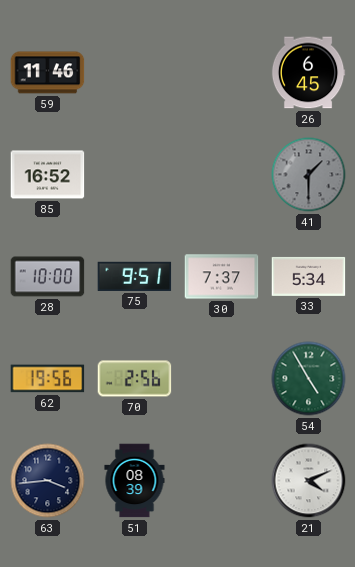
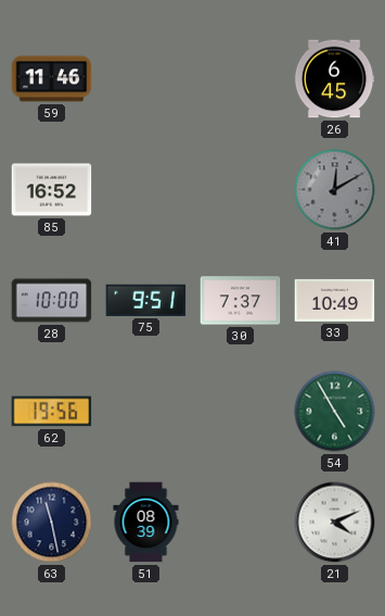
41: 1:30 -> 12:10
33: 5:34 -> 10:49
70: 2:56 -> none
63: 3:44 -> 11:28
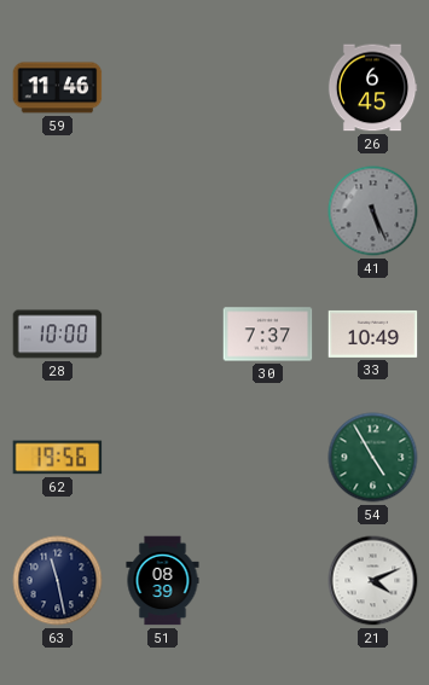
85: 16:52 -> none
41: 12:10 -> 5:26
75: 9:51 -> none
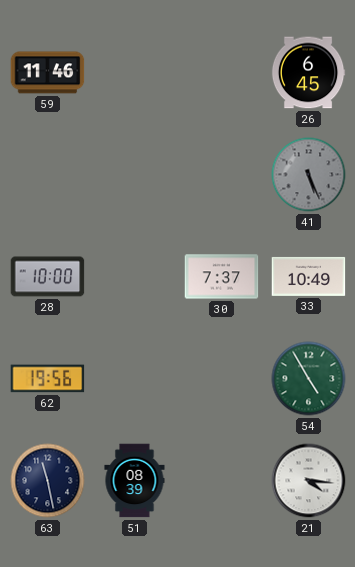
21: 4:11 -> 4:16
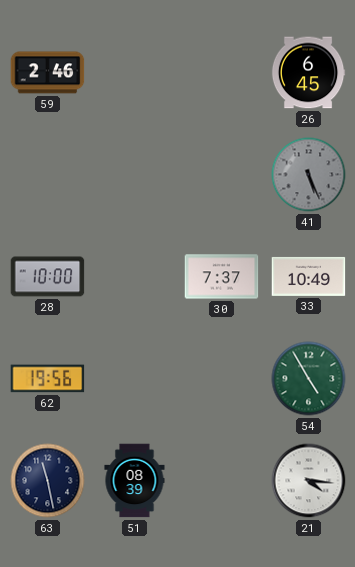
59: 11:46 -> 2:46
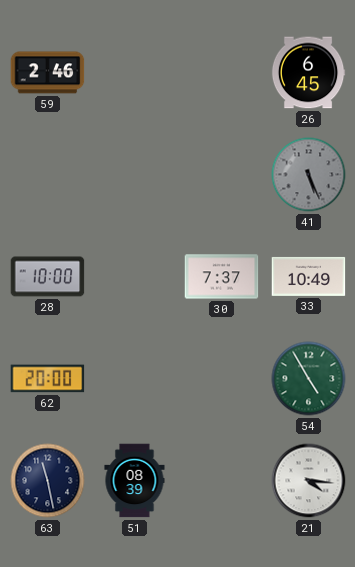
62: 19:56 -> 20:00
